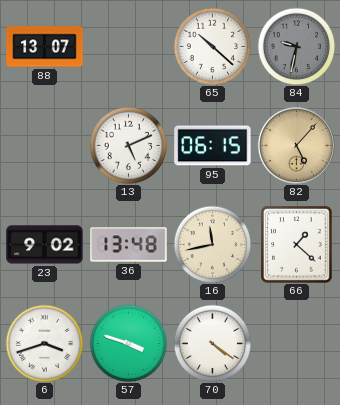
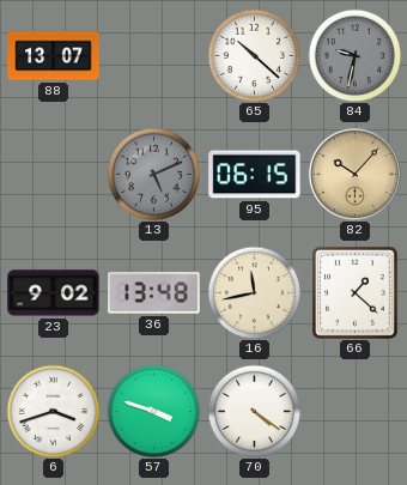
13 dial: white -> grey
82: 5:07 -> 10:07
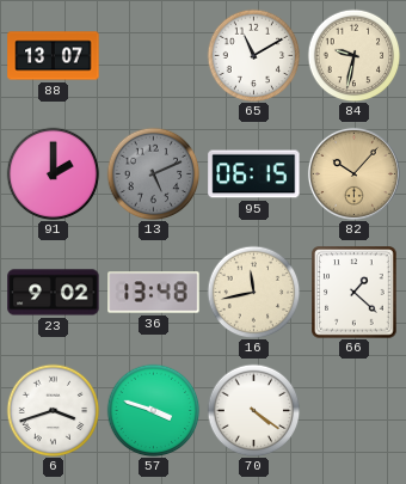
65: 10:22 -> 11:10
84 dial: grey -> cream
91: none -> 2:00
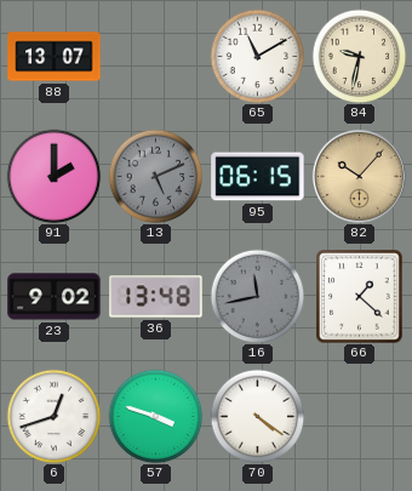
16 dial: cream -> grey
6: 3:42 -> 12:42
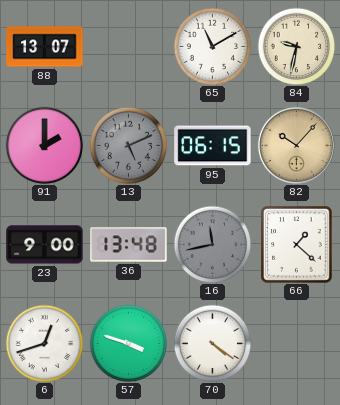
23: 9:02 -> 9:00
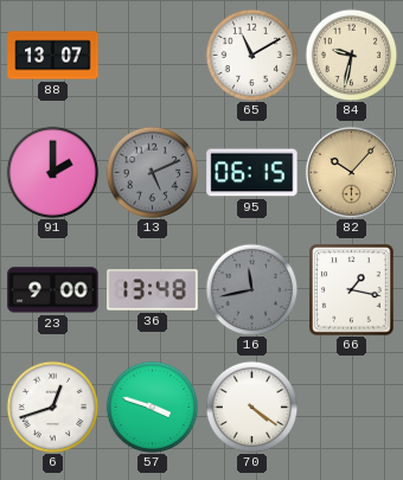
66: 1:22 -> 1:17
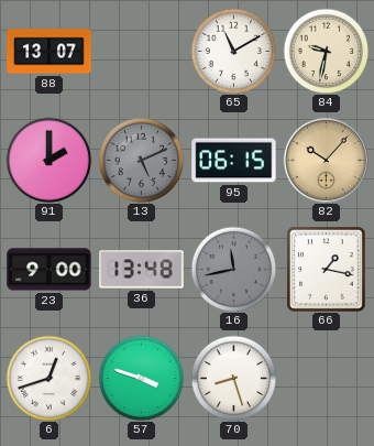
70: 4:21 -> 8:27
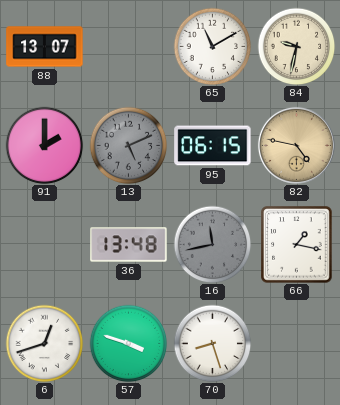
82: 10:07 -> 4:47
23: 9:00 -> none
